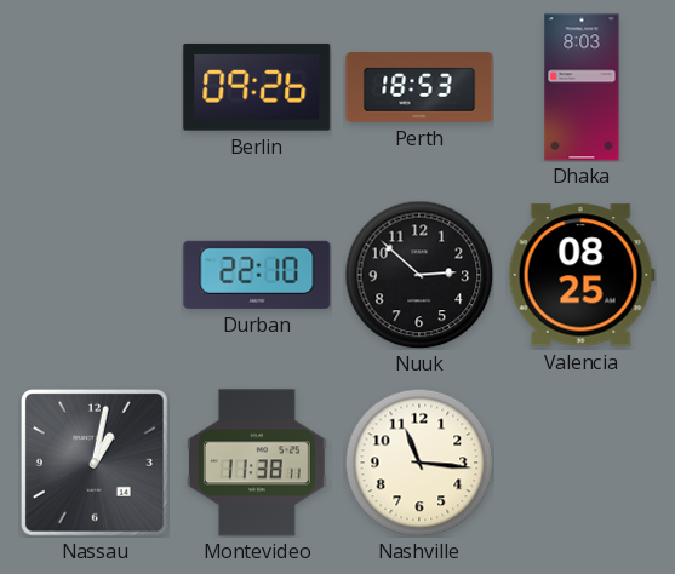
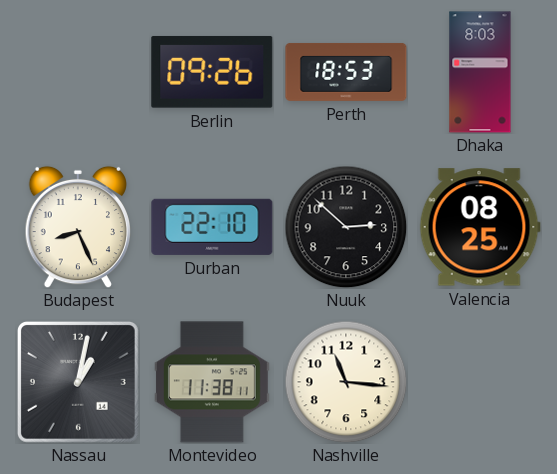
Budapest: none -> 8:26
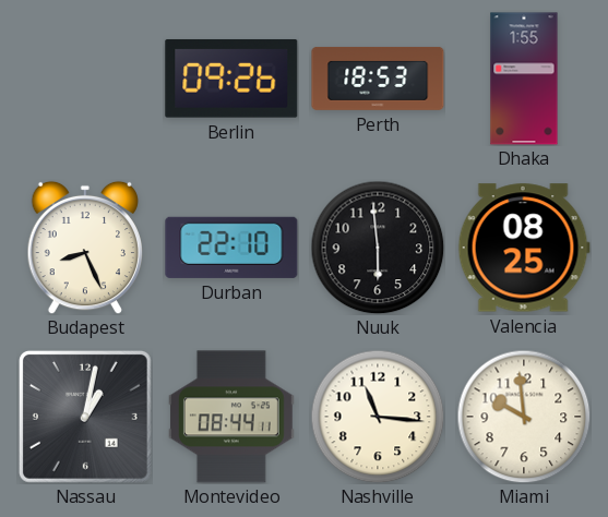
Dhaka: 8:03 -> 1:55
Nuuk: 2:52 -> 5:59
Montevideo: 11:38 -> 08:44
Miami: none -> 9:59
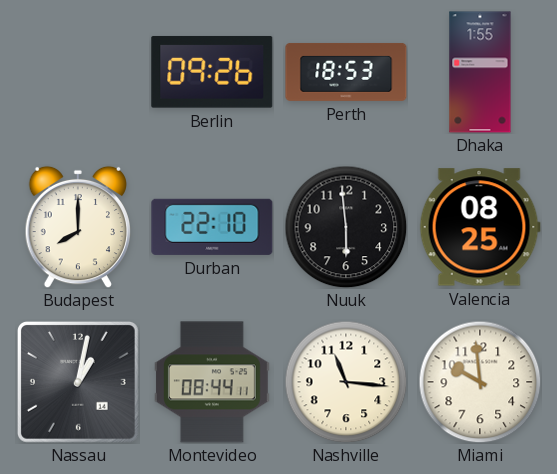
Budapest: 8:26 -> 8:00
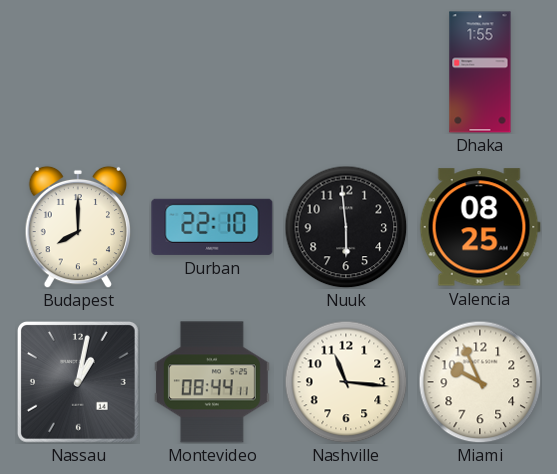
Berlin: 09:26 -> none
Perth: 18:53 -> none
Miami: 9:59 -> 9:56
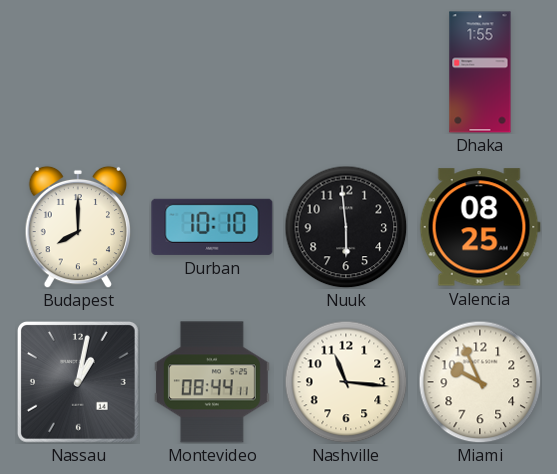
Durban: 22:10 -> 10:10
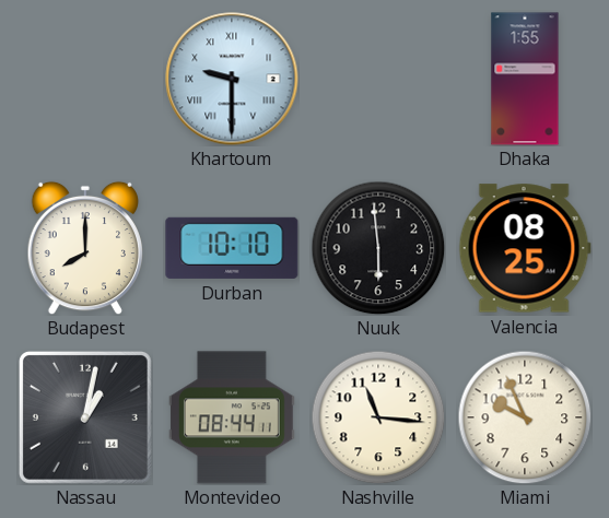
Khartoum: none -> 9:30
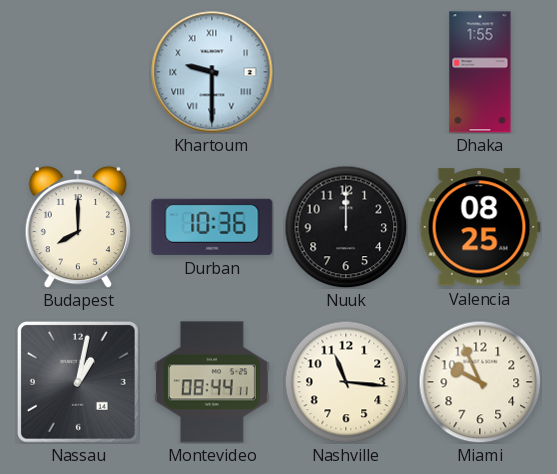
Durban: 10:10 -> 10:36
Nuuk: 5:59 -> 12:00
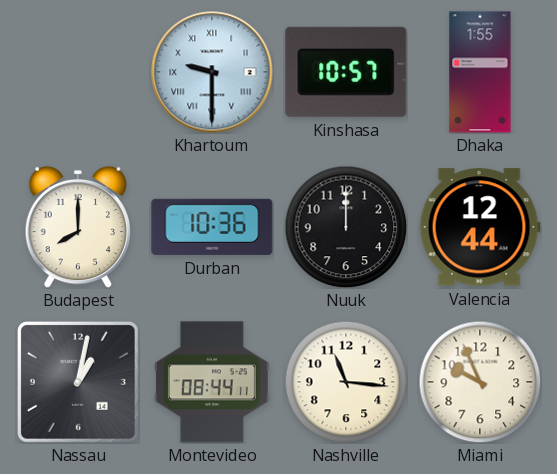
Kinshasa: none -> 10:57
Valencia: 08:25 -> 12:44
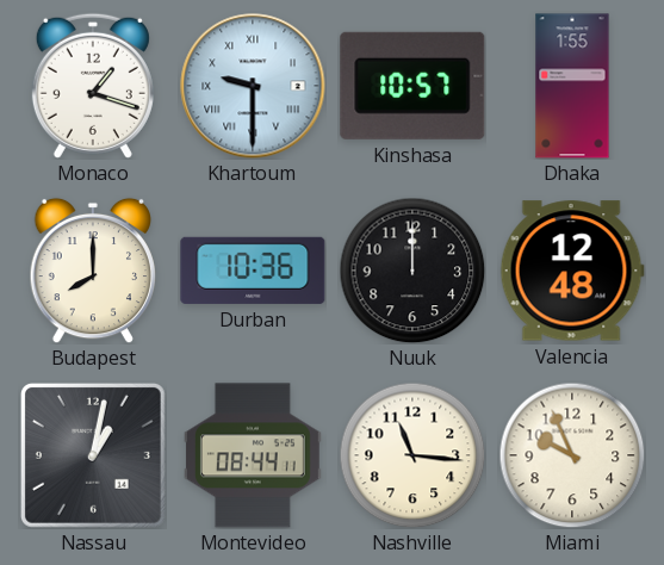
Monaco: none -> 1:18
Valencia: 12:44 -> 12:48
